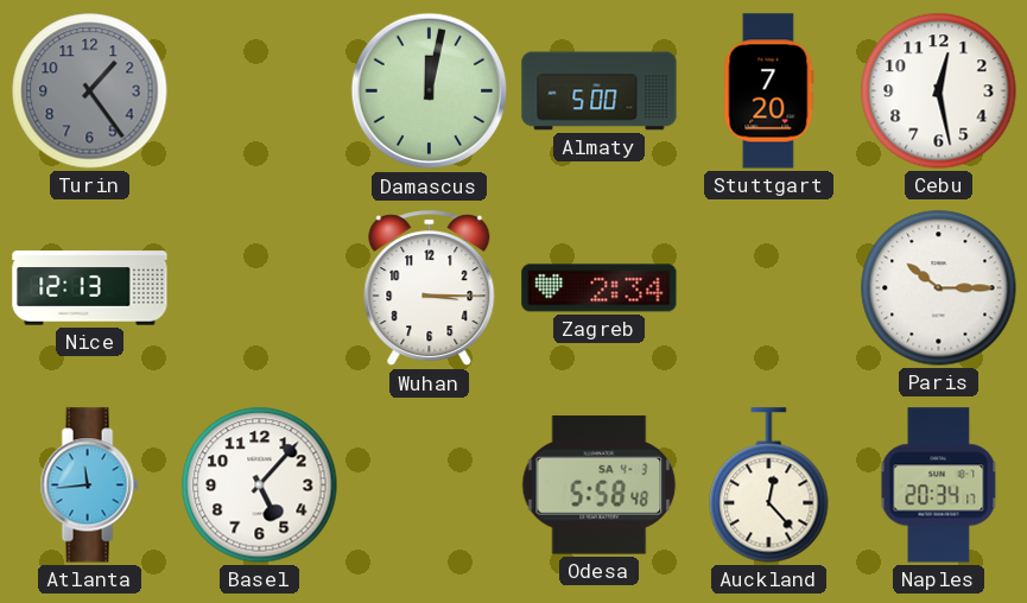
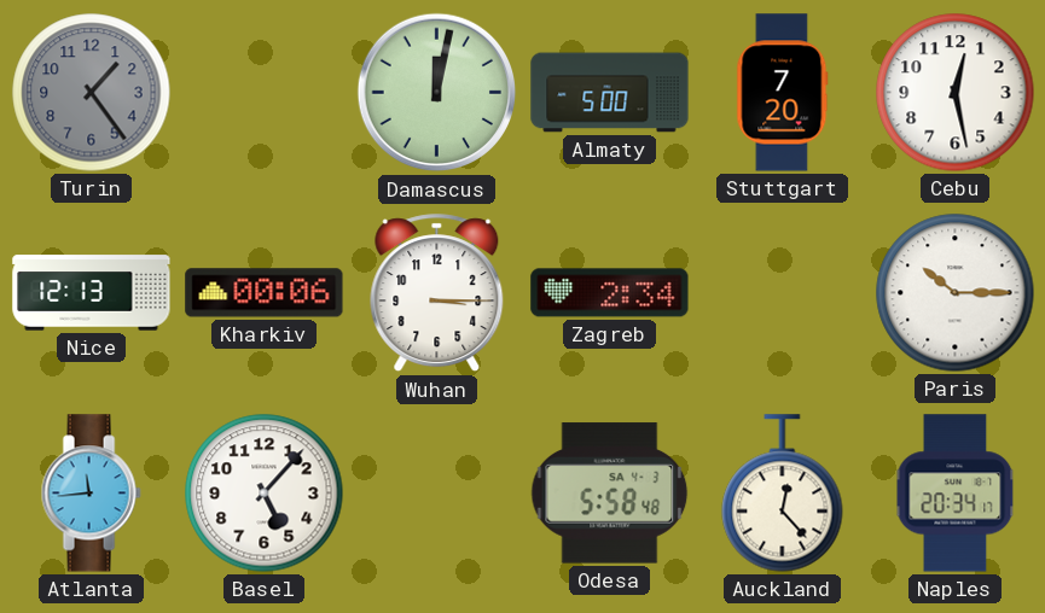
Kharkiv: none -> 00:06
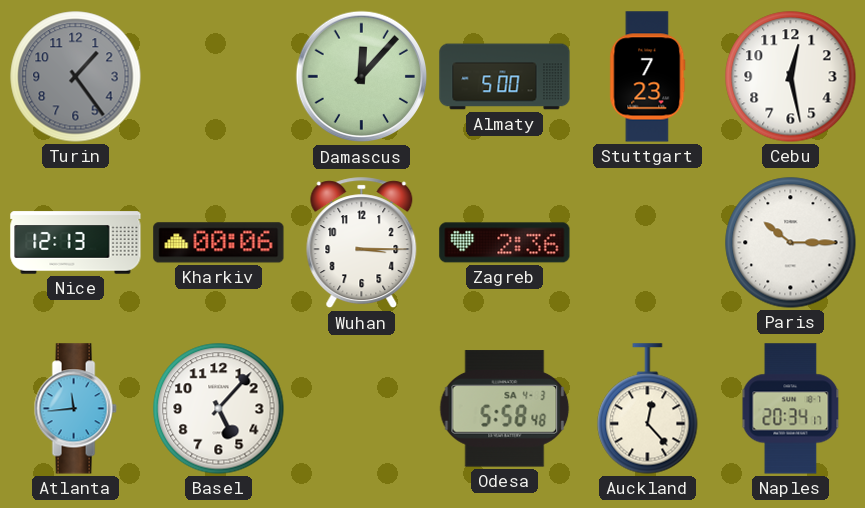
Damascus: 12:02 -> 12:07
Stuttgart: 7:20 -> 7:23
Zagreb: 2:34 -> 2:36
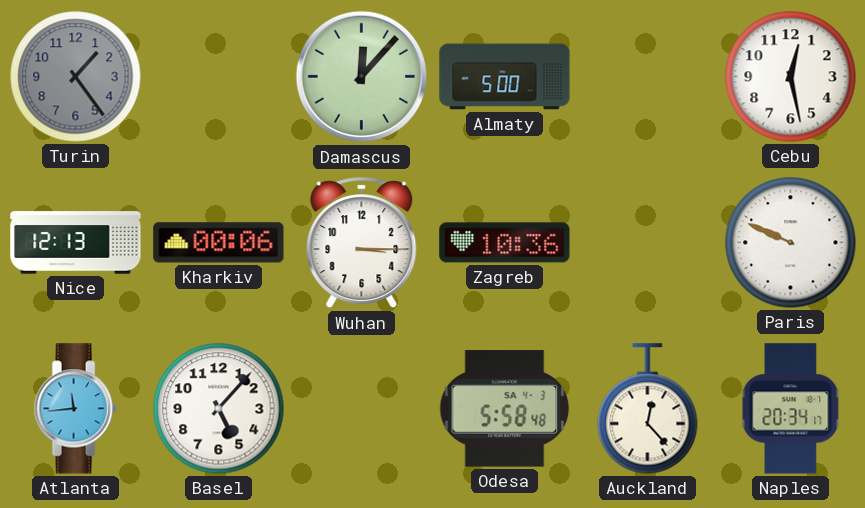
Stuttgart: 7:23 -> none
Zagreb: 2:36 -> 10:36
Paris: 10:15 -> 9:49
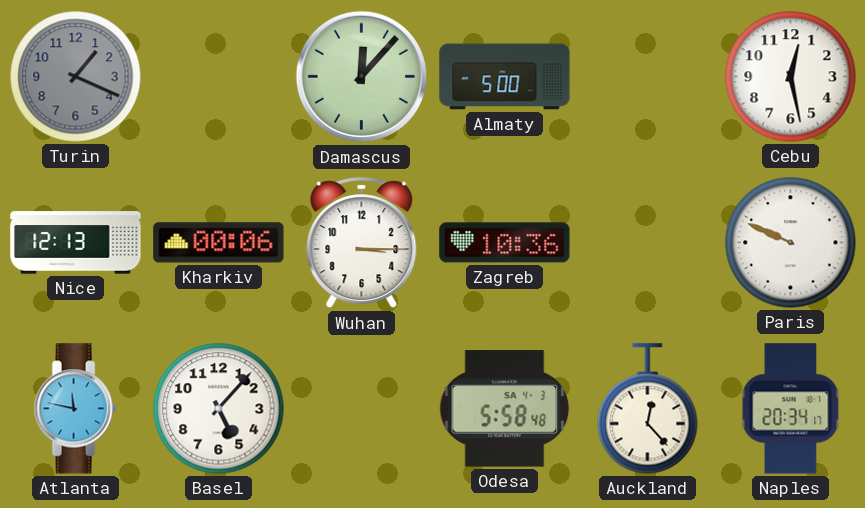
Turin: 1:24 -> 1:19
Atlanta: 11:44 -> 11:47
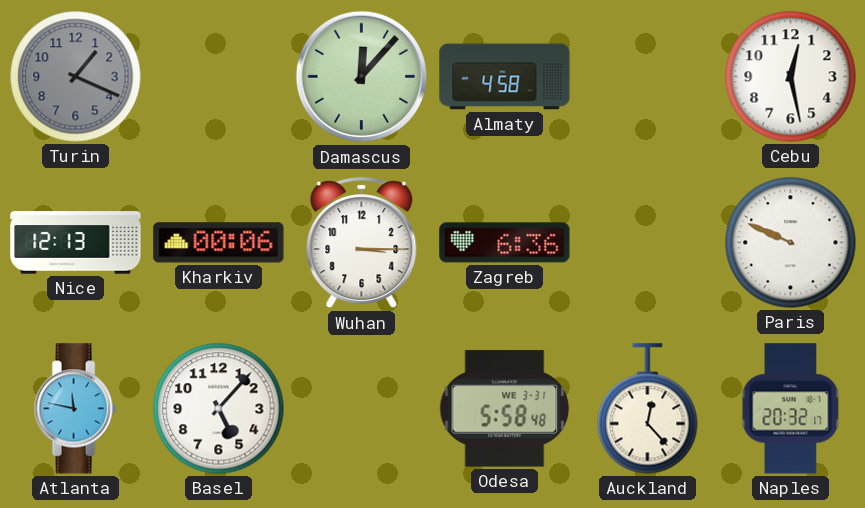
Almaty: 5:00 -> 4:58
Zagreb: 10:36 -> 6:36
Odesa date: SA 4-3 -> WE 3-31
Naples: 20:34 -> 20:32
